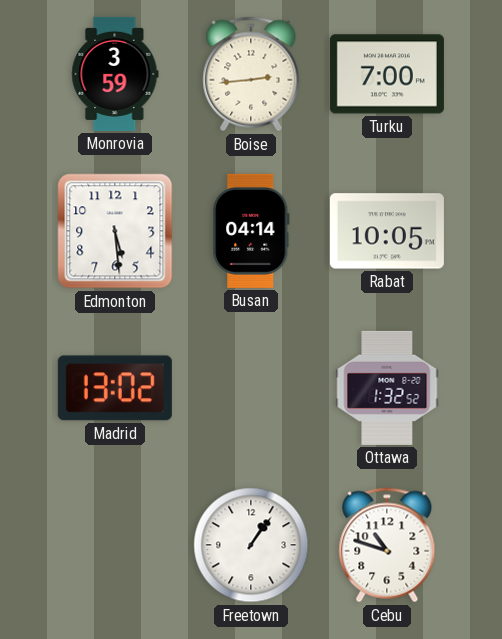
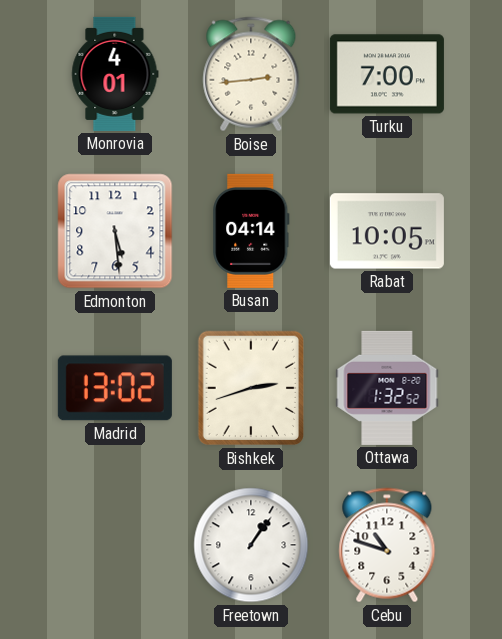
Monrovia: 3:59 -> 4:01
Bishkek: none -> 2:42
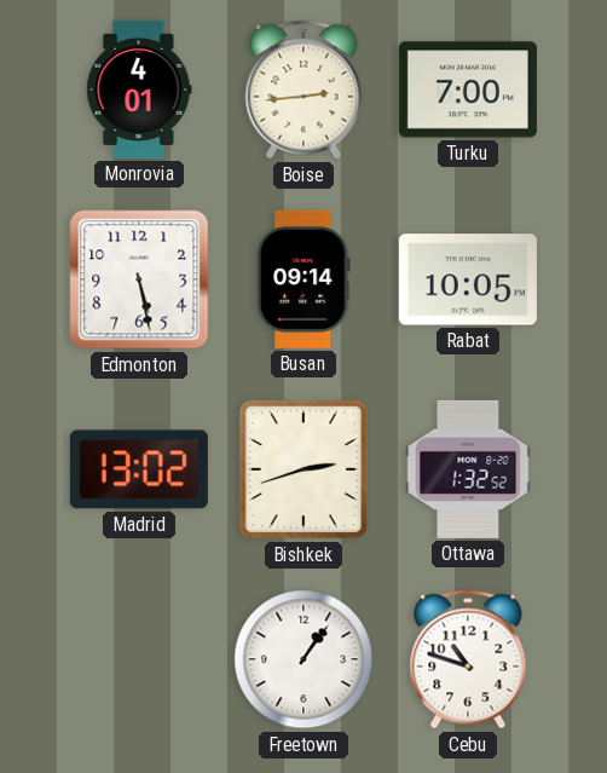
Edmonton: 5:29 -> 5:28
Busan: 04:14 -> 09:14
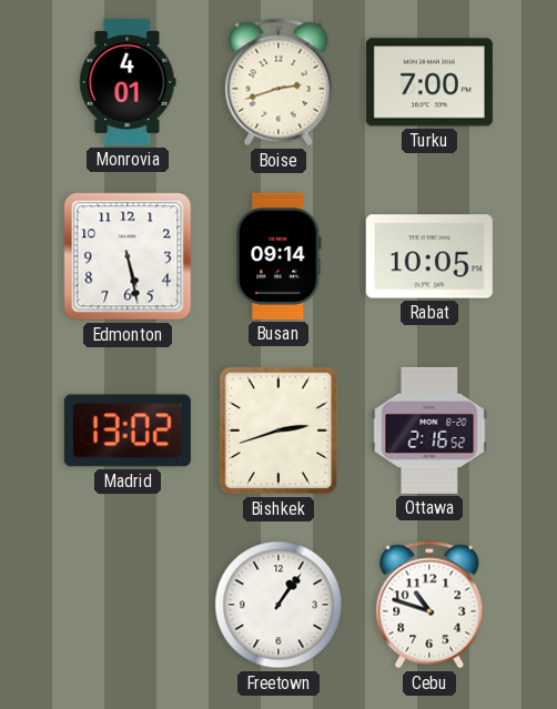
Boise: 2:44 -> 2:42
Ottawa: 1:32 -> 2:16
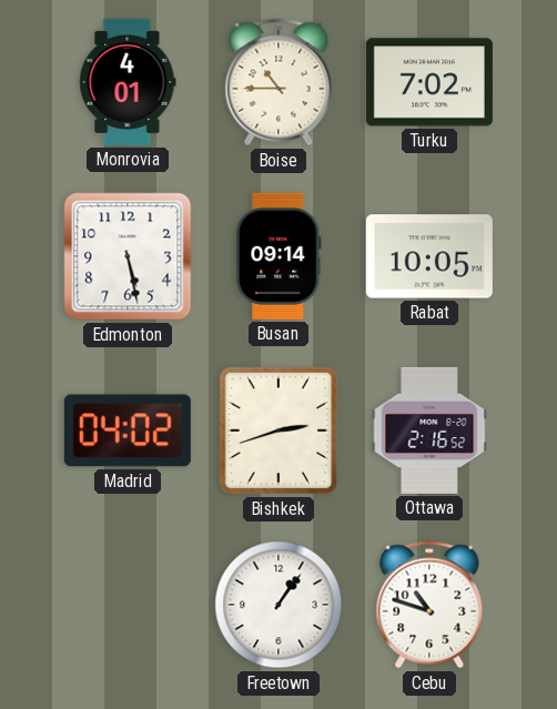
Boise: 2:42 -> 10:45
Turku: 7:00 -> 7:02
Madrid: 13:02 -> 04:02
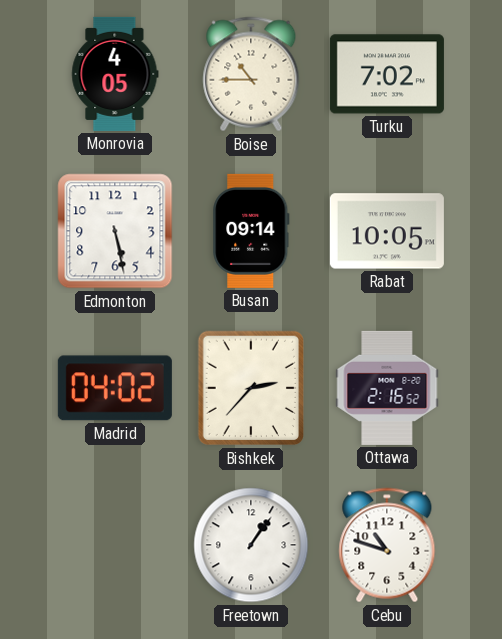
Monrovia: 4:01 -> 4:05
Bishkek: 2:42 -> 2:37
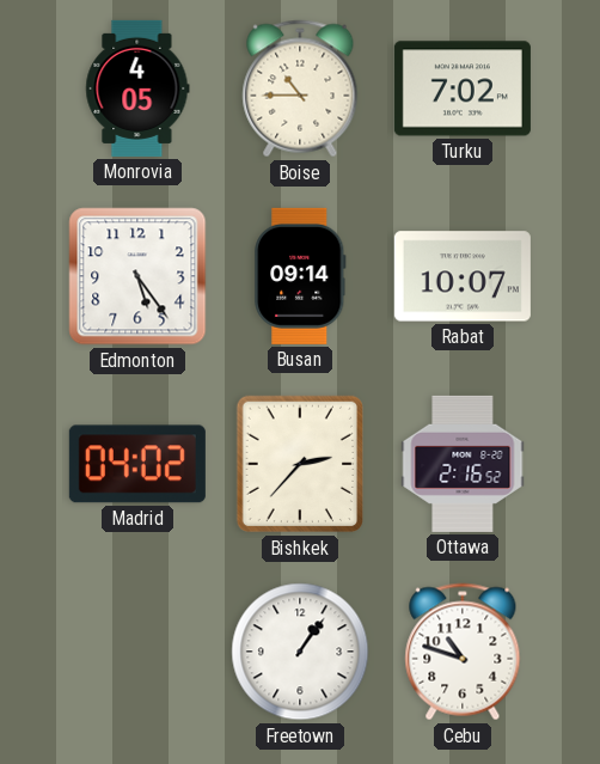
Edmonton: 5:28 -> 5:24
Rabat: 10:05 -> 10:07
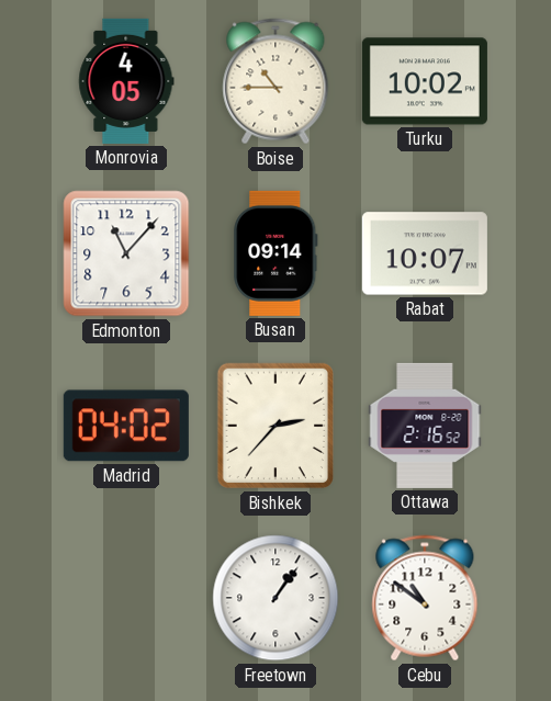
Turku: 7:02 -> 10:02
Edmonton: 5:24 -> 11:07
Cebu: 10:48 -> 10:51
